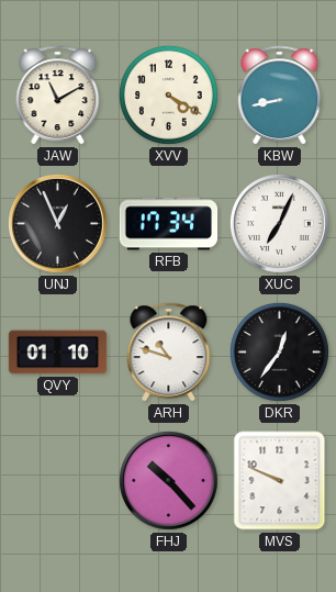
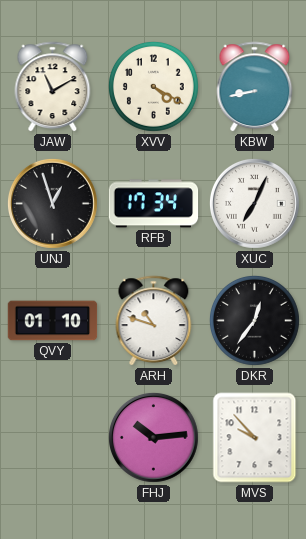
UNJ: 12:56 -> 12:57
FHJ: 10:23 -> 10:14
MVS: 9:49 -> 9:53
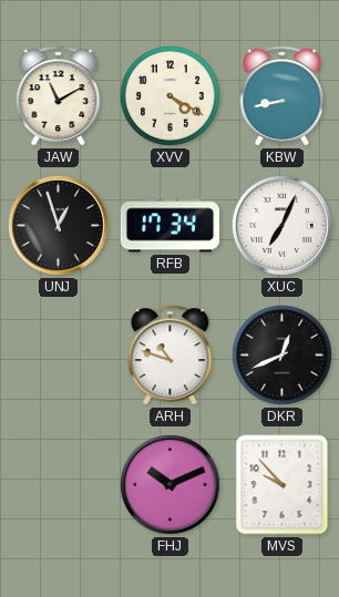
QVY: 01:10 -> none
DKR: 12:36 -> 12:41
FHJ: 10:14 -> 10:11
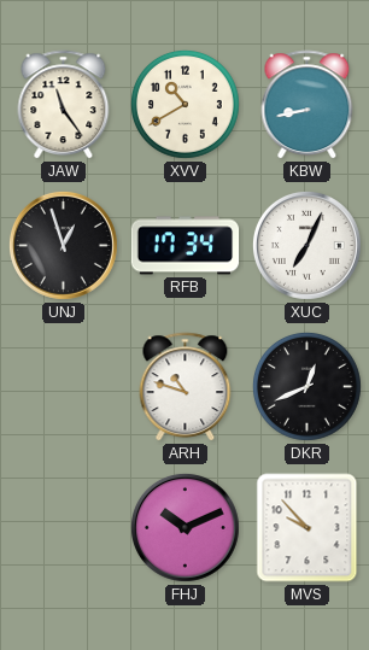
JAW: 11:10 -> 11:24
XVV: 4:20 -> 10:40
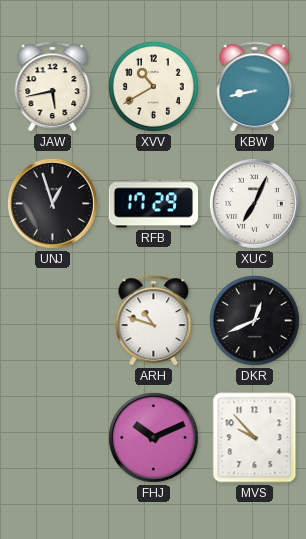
JAW: 11:24 -> 5:43
RFB: 17:34 -> 17:29
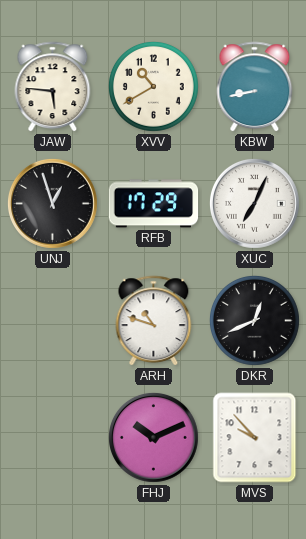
JAW: 5:43 -> 5:46
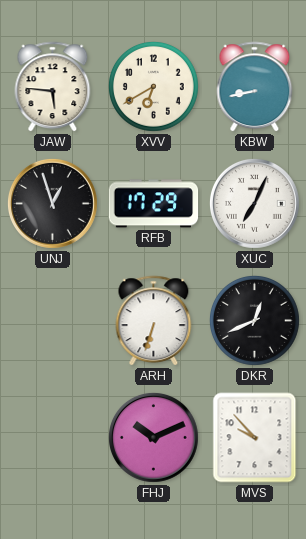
XVV: 10:40 -> 6:40
ARH: 10:48 -> 6:33
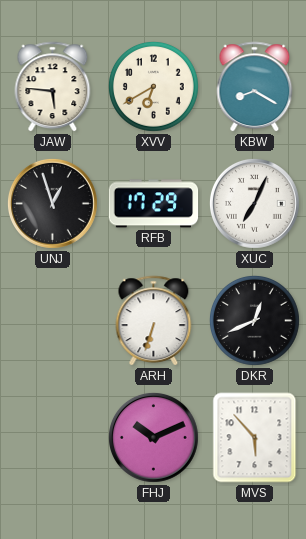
KBW: 8:43 -> 8:20
MVS: 9:53 -> 5:53
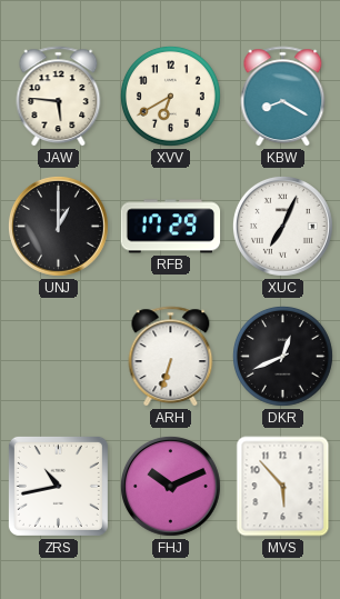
UNJ: 12:57 -> 1:00
ZRS: none -> 10:43
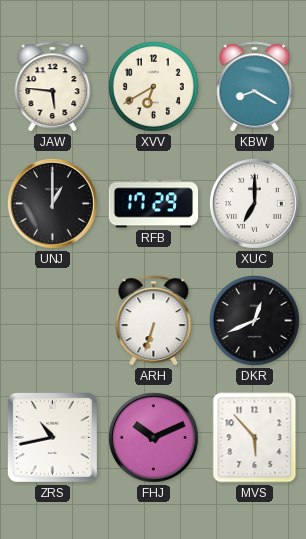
XUC: 7:04 -> 7:00
